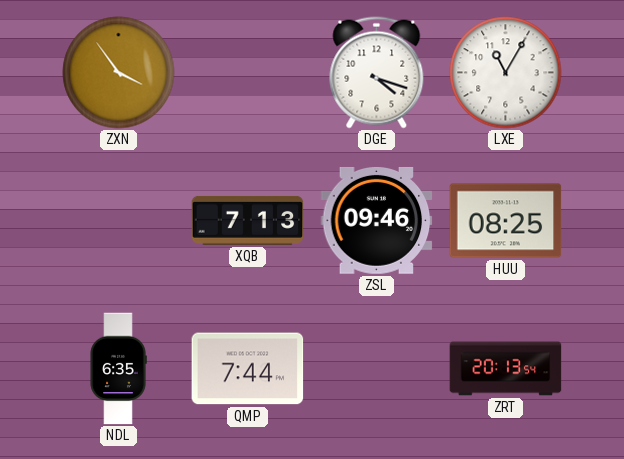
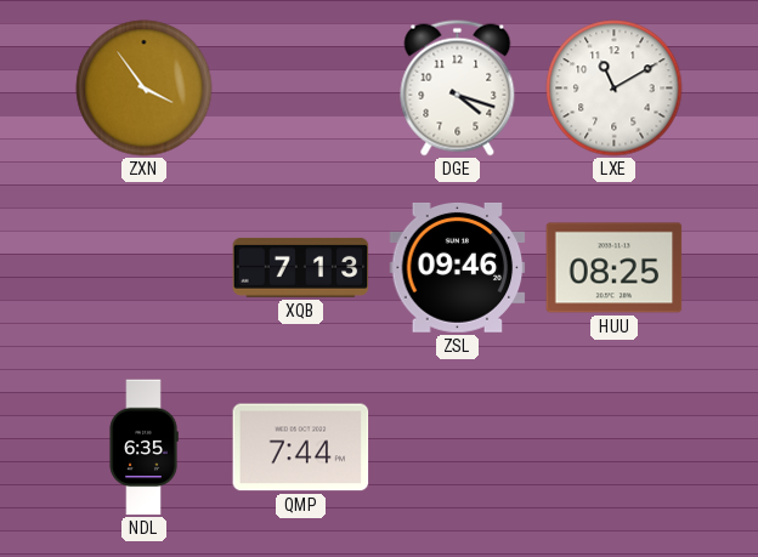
LXE: 11:05 -> 11:10
ZRT: 20:13 -> none
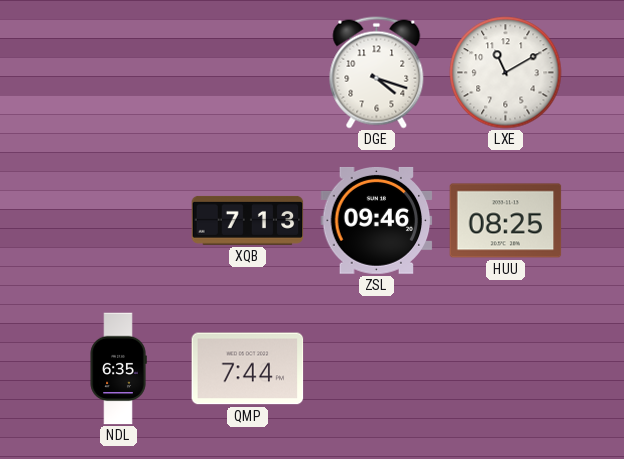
ZXN: 3:54 -> none
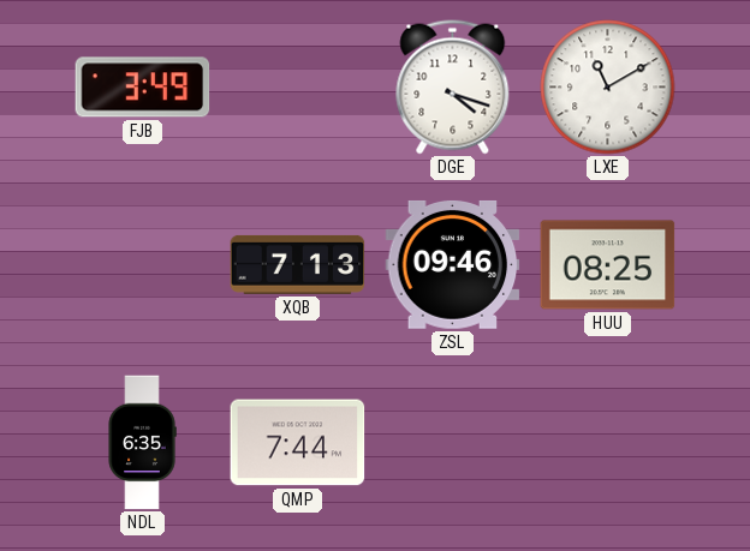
FJB: none -> 3:49
